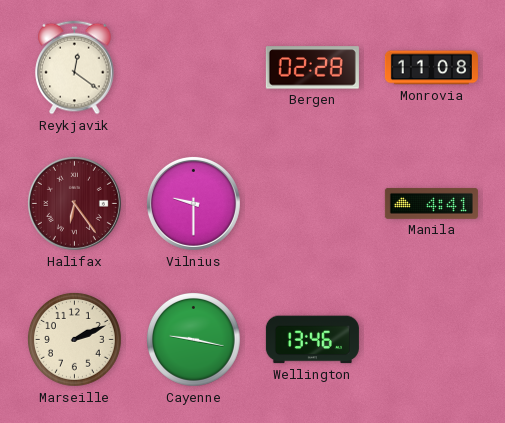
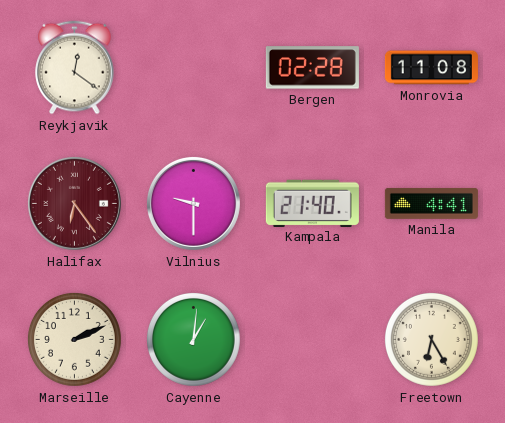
Kampala: none -> 21:40
Cayenne: 9:17 -> 1:01
Wellington: 13:46 -> none
Freetown: none -> 6:25
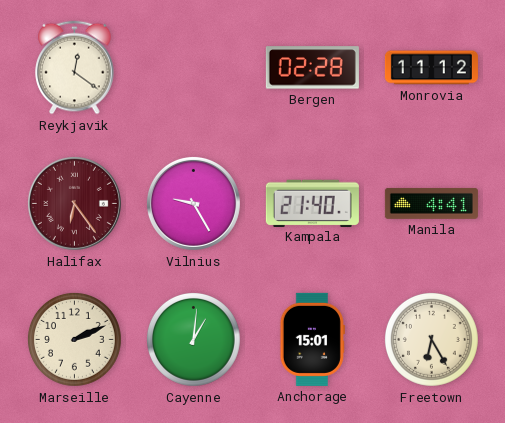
Monrovia: 11:08 -> 11:12
Vilnius: 9:30 -> 9:25
Anchorage: none -> 15:01
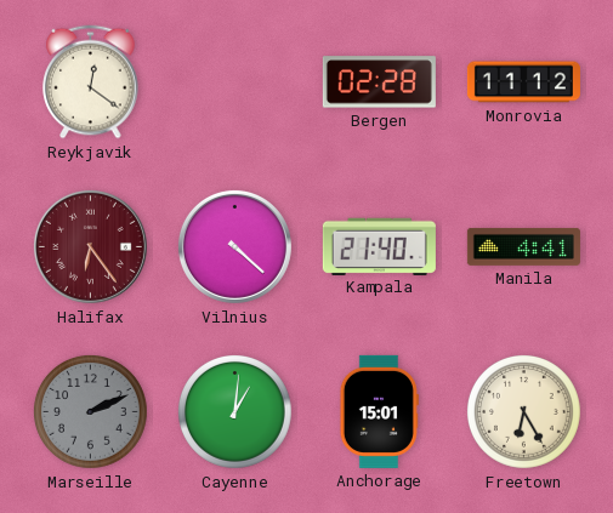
Vilnius: 9:25 -> 4:22
Marseille dial: cream -> grey
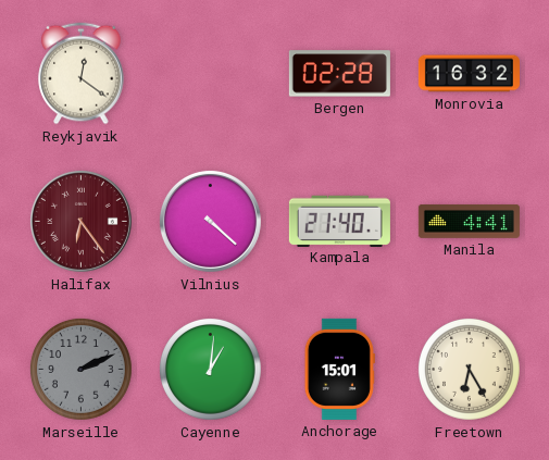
Monrovia: 11:12 -> 16:32
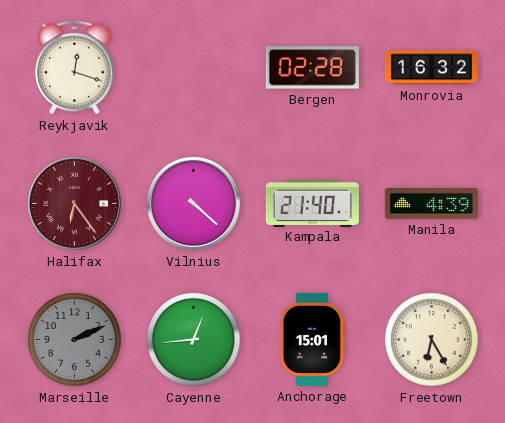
Reykjavik: 12:21 -> 12:18
Manila: 4:41 -> 4:39
Cayenne: 1:01 -> 12:44
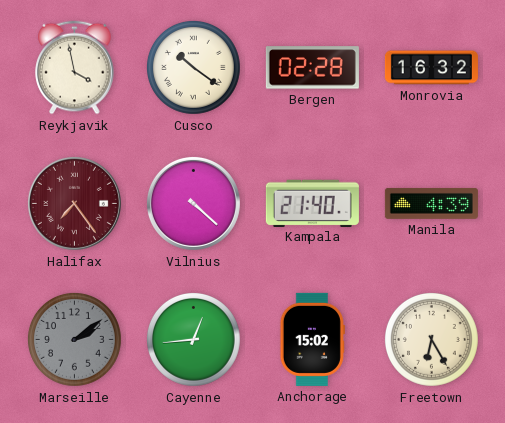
Reykjavik: 12:18 -> 3:58
Cusco: none -> 10:21
Halifax: 6:24 -> 7:24
Marseille: 2:11 -> 2:09
Anchorage: 15:01 -> 15:02
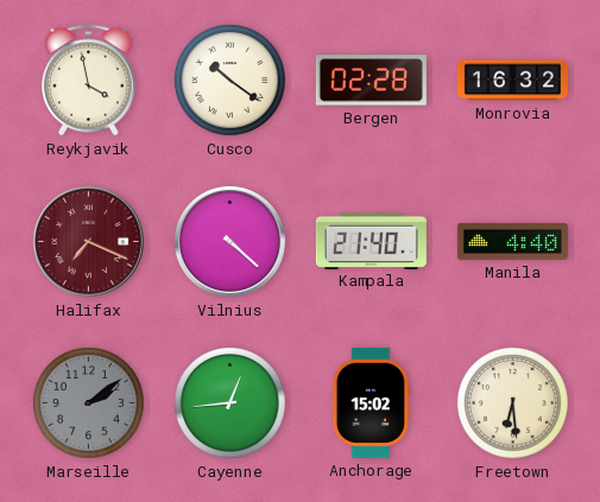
Halifax: 7:24 -> 7:19
Manila: 4:39 -> 4:40
Freetown: 6:25 -> 6:29
